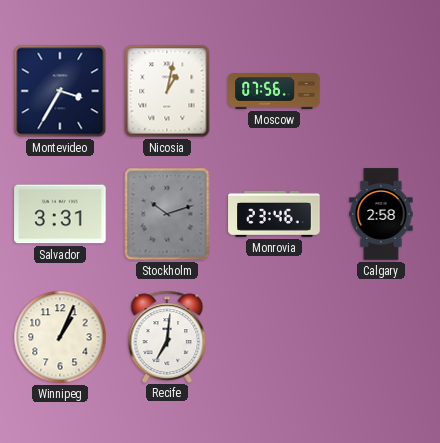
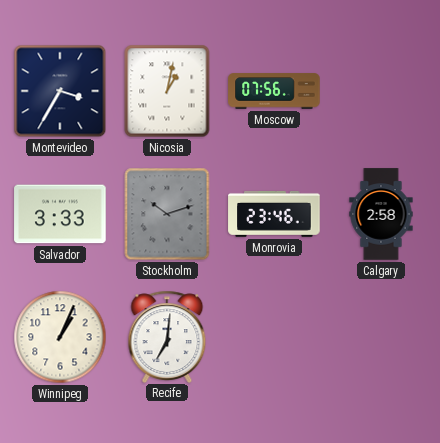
Salvador: 3:31 -> 3:33
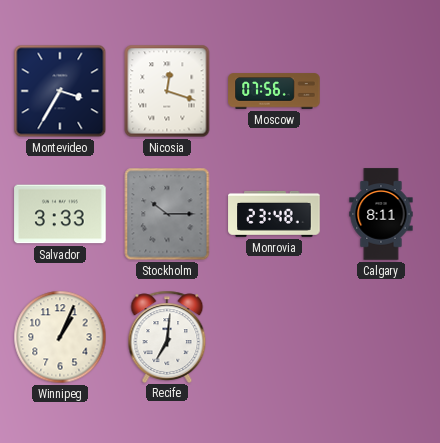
Nicosia: 1:02 -> 12:18
Stockholm: 10:12 -> 10:15
Monrovia: 23:46 -> 23:48
Calgary: 2:58 -> 8:11
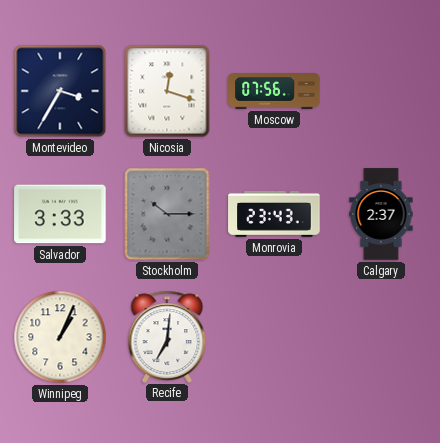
Monrovia: 23:48 -> 23:43
Calgary: 8:11 -> 2:37
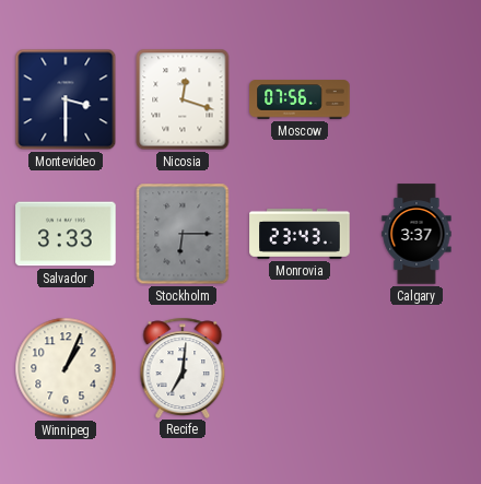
Montevideo: 3:35 -> 3:30
Stockholm: 10:15 -> 6:15
Calgary: 2:37 -> 3:37
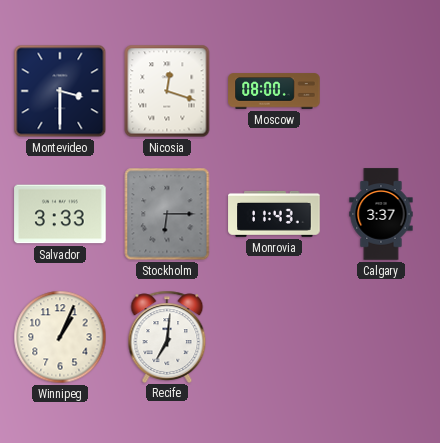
Moscow: 07:56 -> 08:00
Monrovia: 23:43 -> 11:43
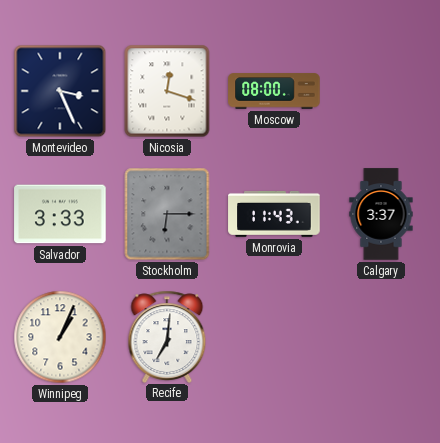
Montevideo: 3:30 -> 3:26
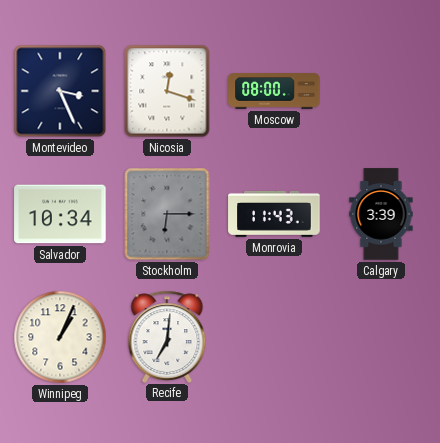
Salvador: 3:33 -> 10:34
Calgary: 3:37 -> 3:39
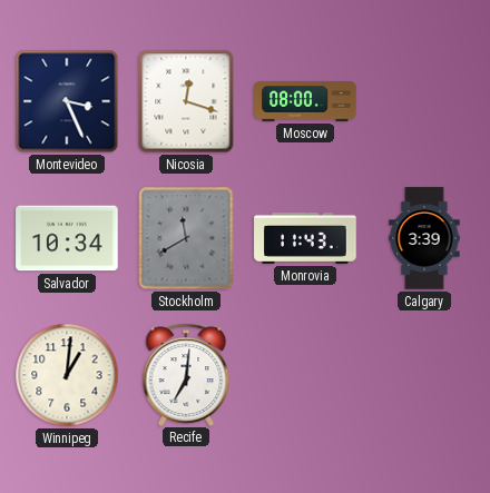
Stockholm: 6:15 -> 11:40
Winnipeg: 1:04 -> 1:01
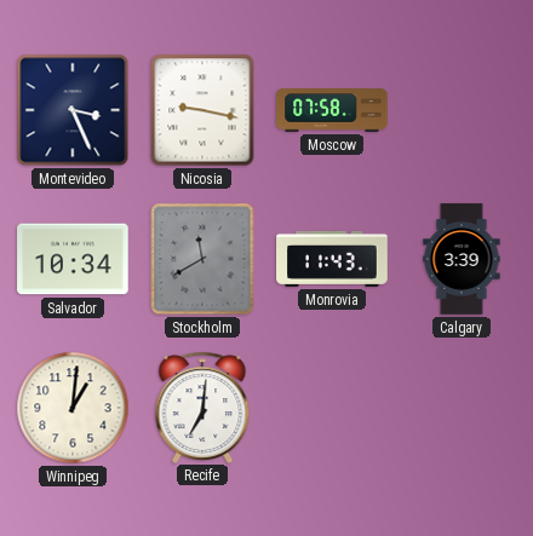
Nicosia: 12:18 -> 9:17
Moscow: 08:00 -> 07:58
